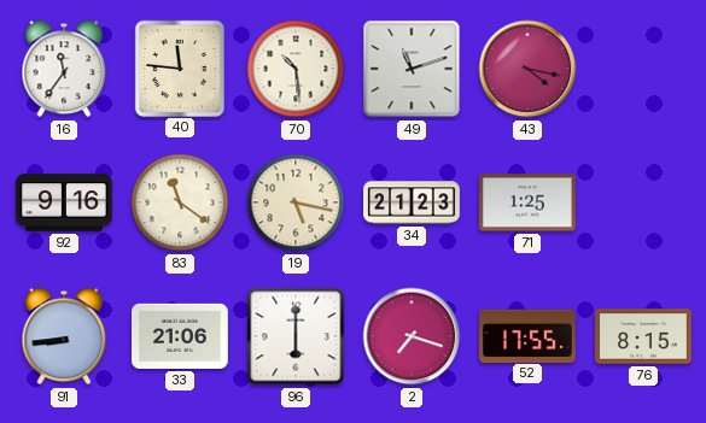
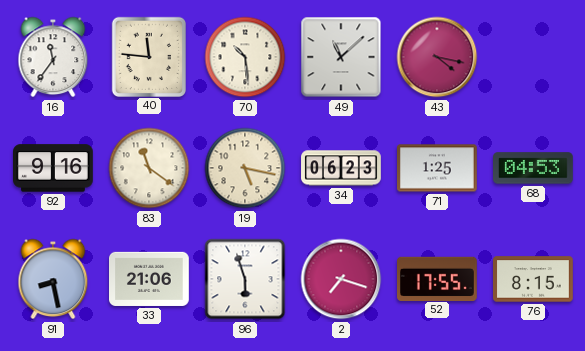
49: 11:12 -> 11:08
34: 21:23 -> 06:23
68: none -> 04:53
91: 8:44 -> 8:28
96: 6:00 -> 5:57
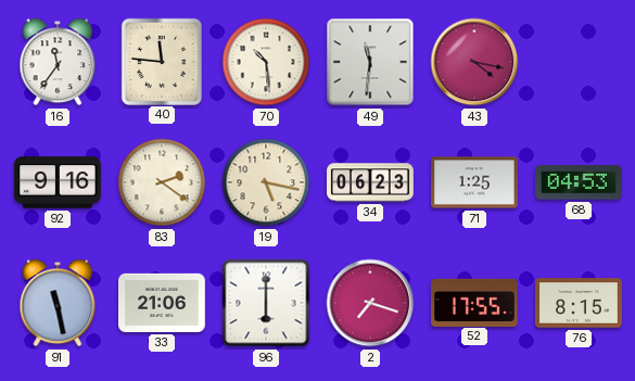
49: 11:08 -> 11:31
83: 11:21 -> 2:21
91: 8:28 -> 11:28
96: 5:57 -> 6:00
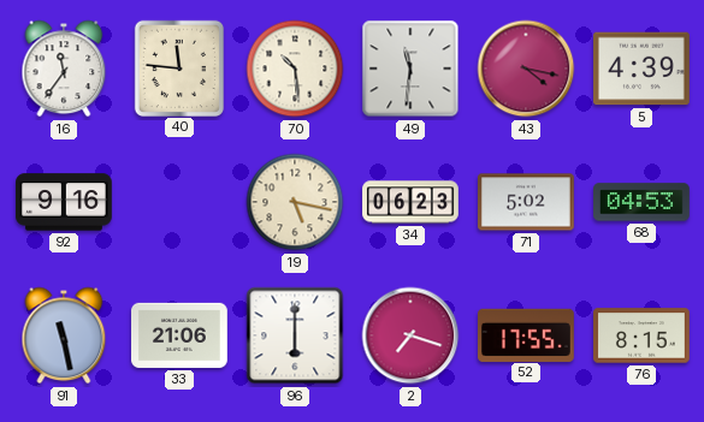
5: none -> 4:39
83: 2:21 -> none
71: 1:25 -> 5:02
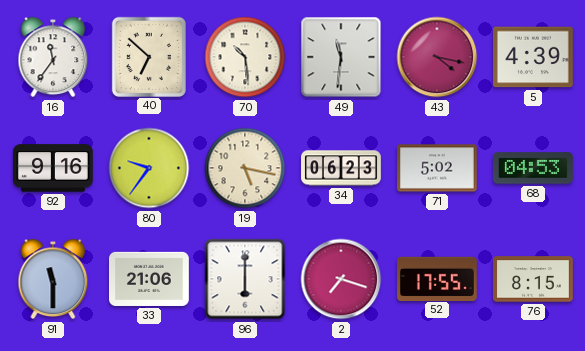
40: 11:46 -> 6:52
80: none -> 9:36
91: 11:28 -> 11:30
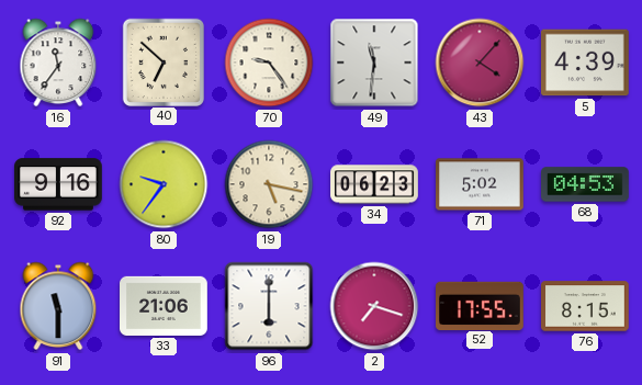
70: 10:29 -> 9:24
43: 4:17 -> 4:07
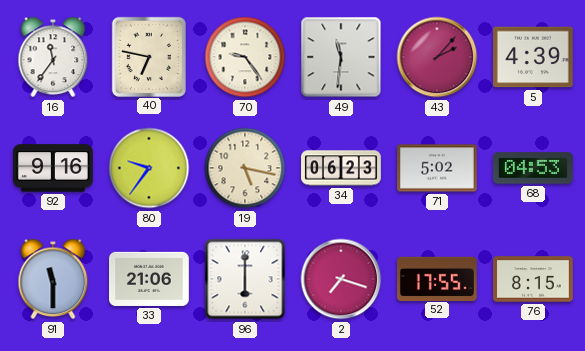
40: 6:52 -> 6:47
43: 4:07 -> 2:07
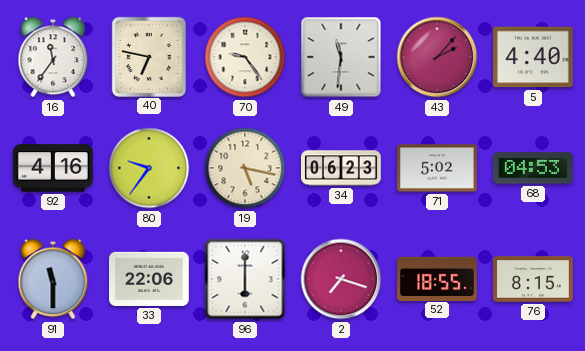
5: 4:39 -> 4:40
92: 9:16 -> 4:16
33: 21:06 -> 22:06
52: 17:55 -> 18:55
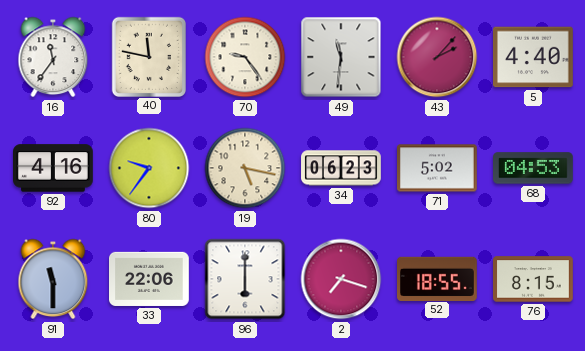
40: 6:47 -> 11:47
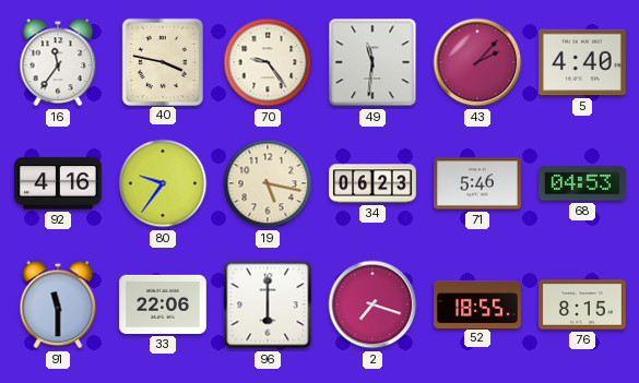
40: 11:47 -> 3:47
71: 5:02 -> 5:46
